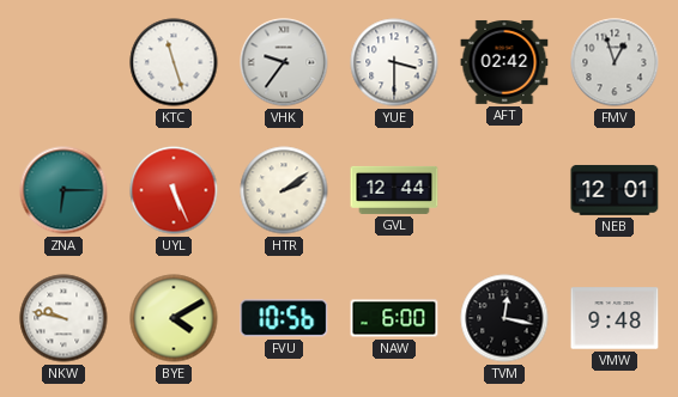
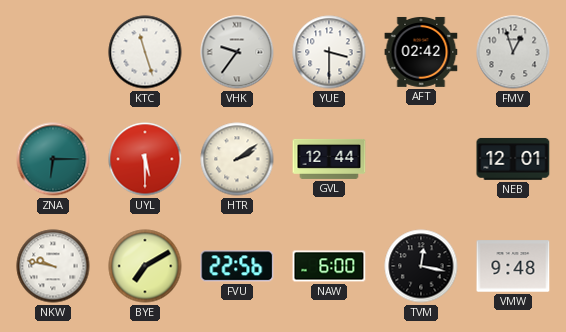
UYL: 5:26 -> 5:30
BYE: 4:10 -> 7:10
FVU: 10:56 -> 22:56
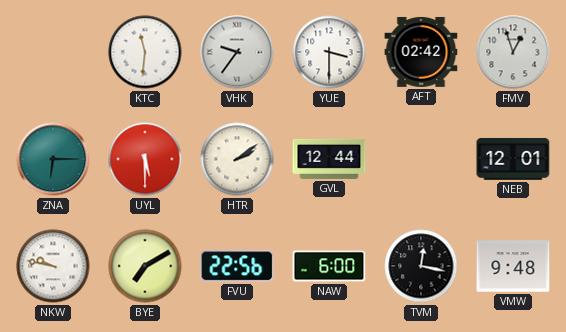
KTC: 11:27 -> 11:31
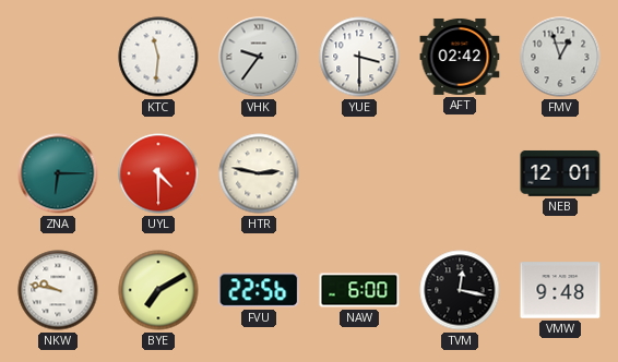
UYL: 5:30 -> 4:30
HTR: 2:09 -> 2:47
GVL: 12:44 -> none
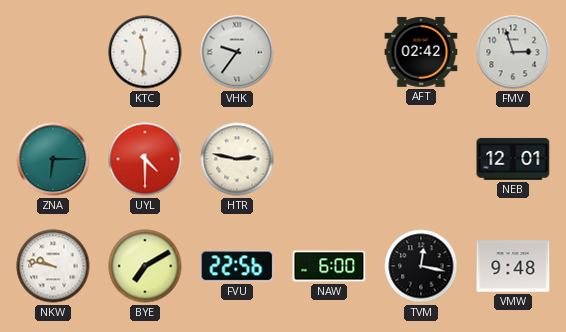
YUE: 3:30 -> none
FMV: 12:57 -> 2:57
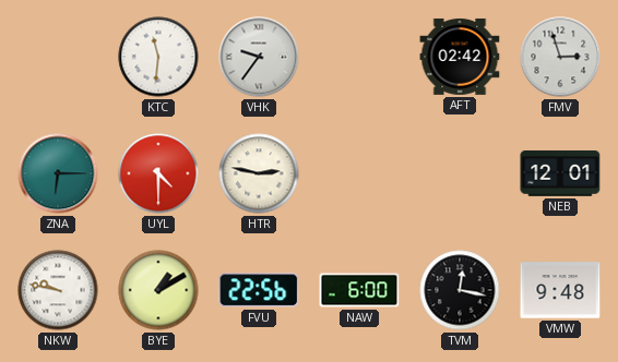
BYE: 7:10 -> 1:10
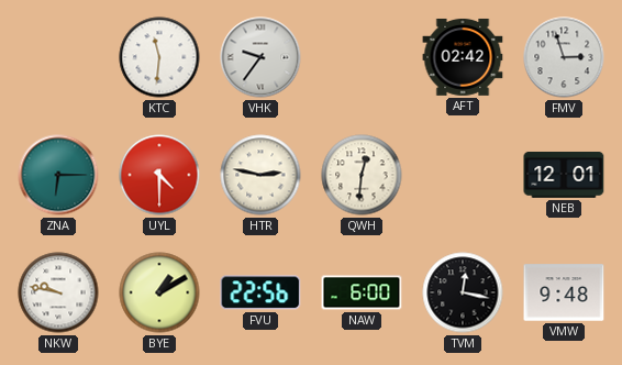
QWH: none -> 12:31
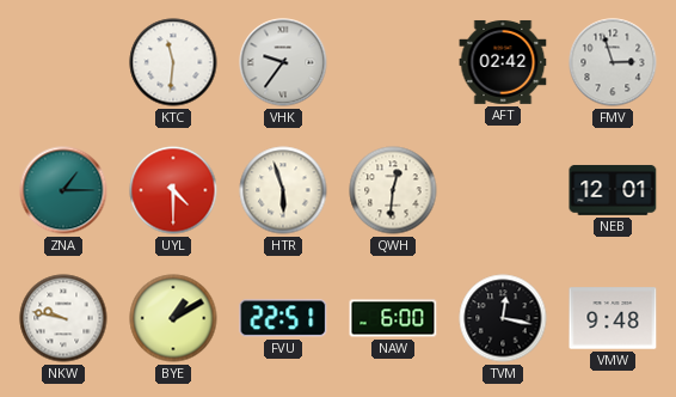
ZNA: 6:15 -> 1:15
HTR: 2:47 -> 5:57
FVU: 22:56 -> 22:51
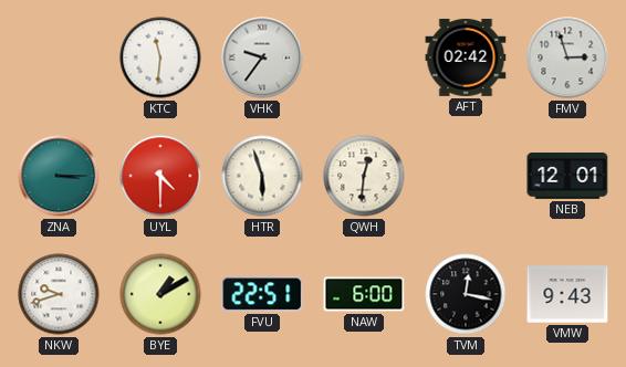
ZNA: 1:15 -> 3:15
NKW: 9:47 -> 9:42
VMW: 9:48 -> 9:43
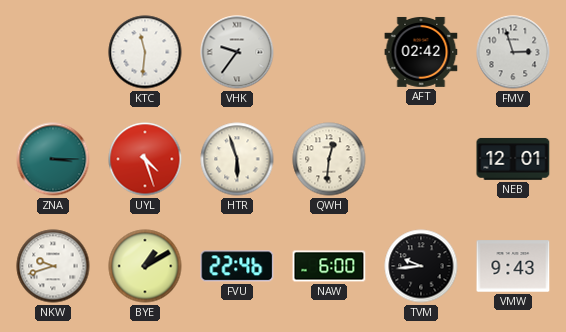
UYL: 4:30 -> 4:27
FVU: 22:51 -> 22:46
TVM: 12:17 -> 9:44
